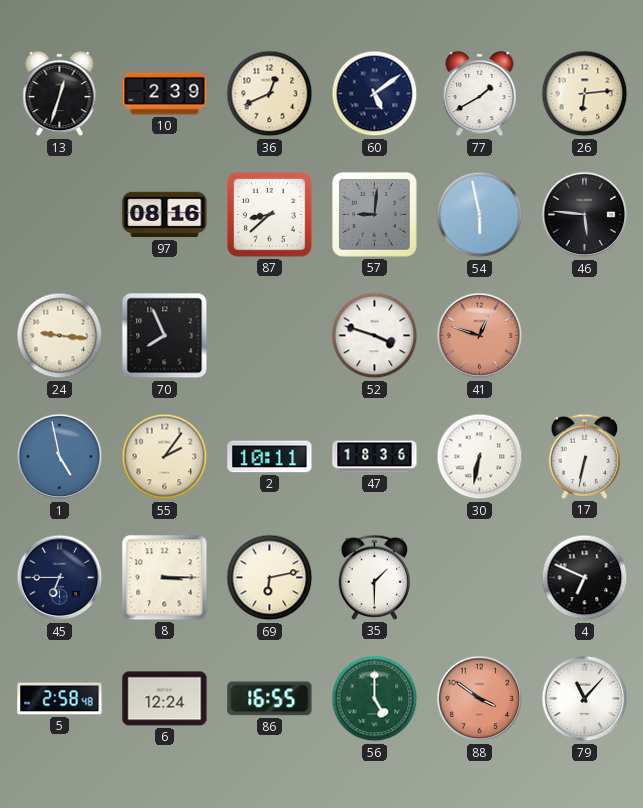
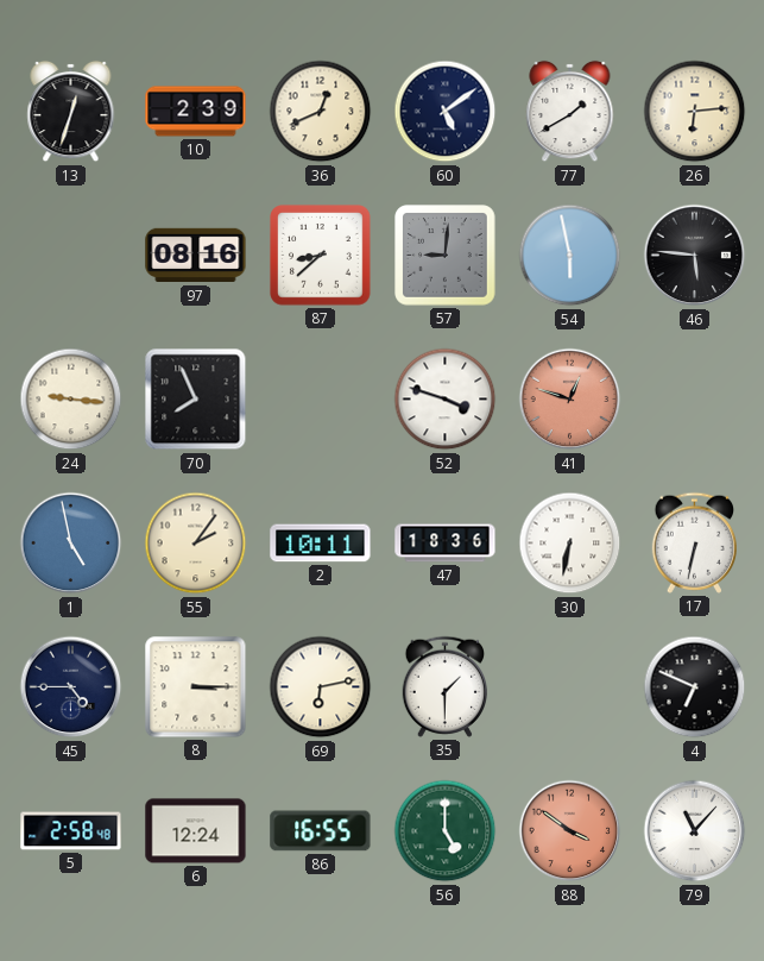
45: 6:45 -> 4:45
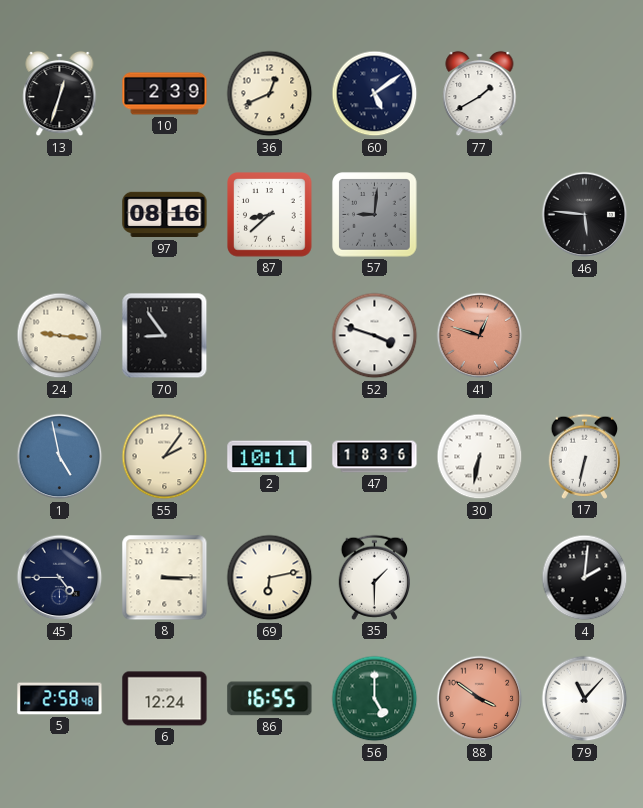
26: 6:14 -> none
54: 5:58 -> none
70: 7:56 -> 8:54
4: 6:49 -> 2:01
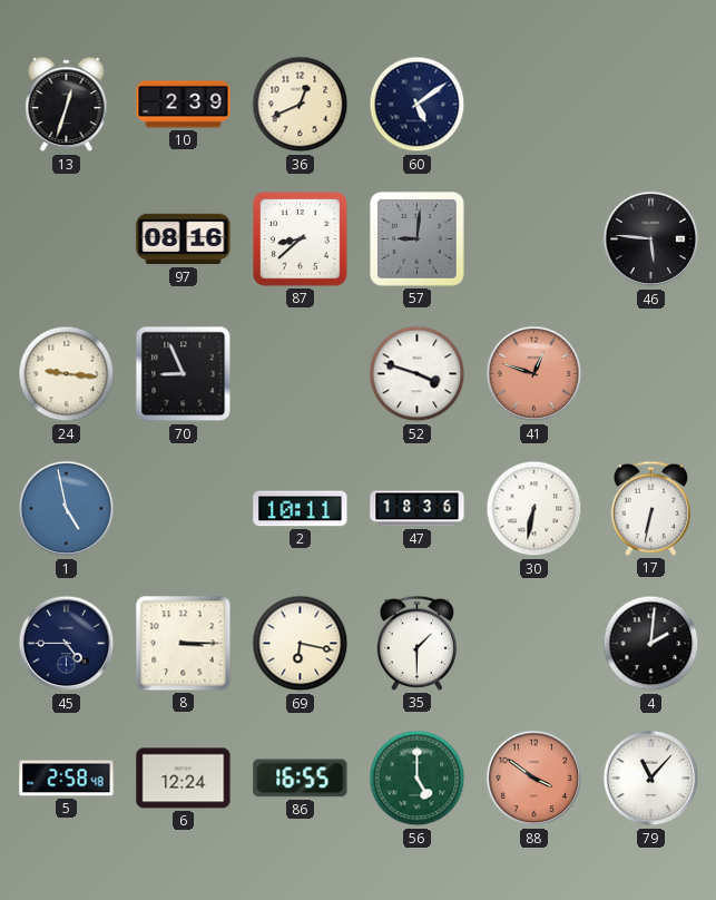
77: 1:40 -> none
70: 8:54 -> 8:56
55: 2:06 -> none
69: 6:13 -> 6:17
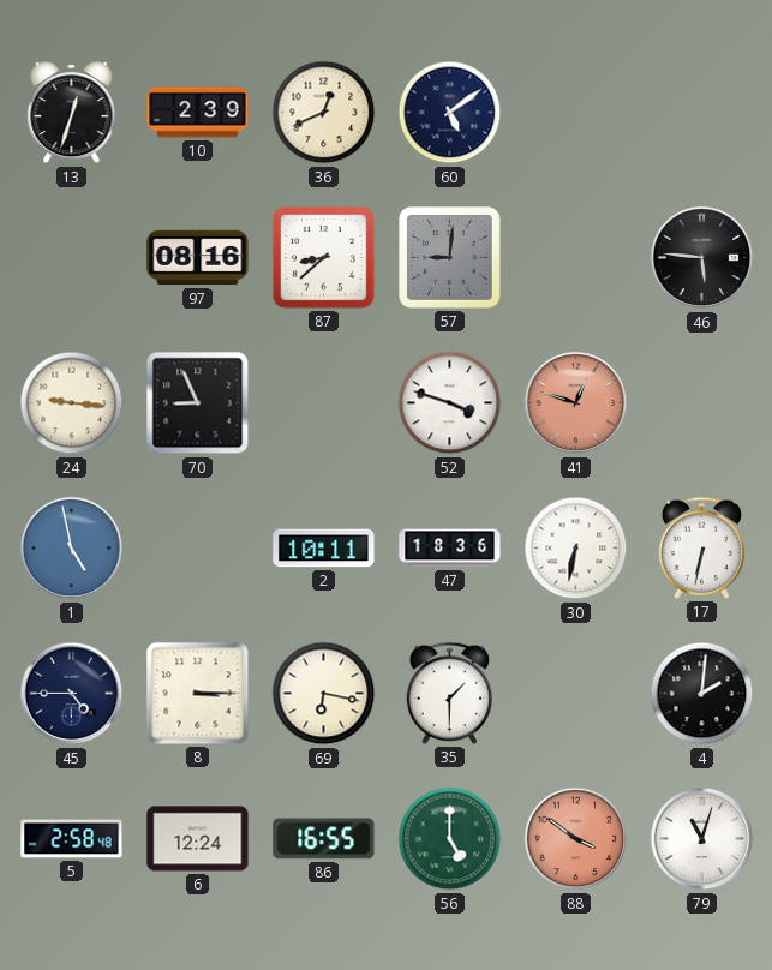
79: 11:07 -> 11:03
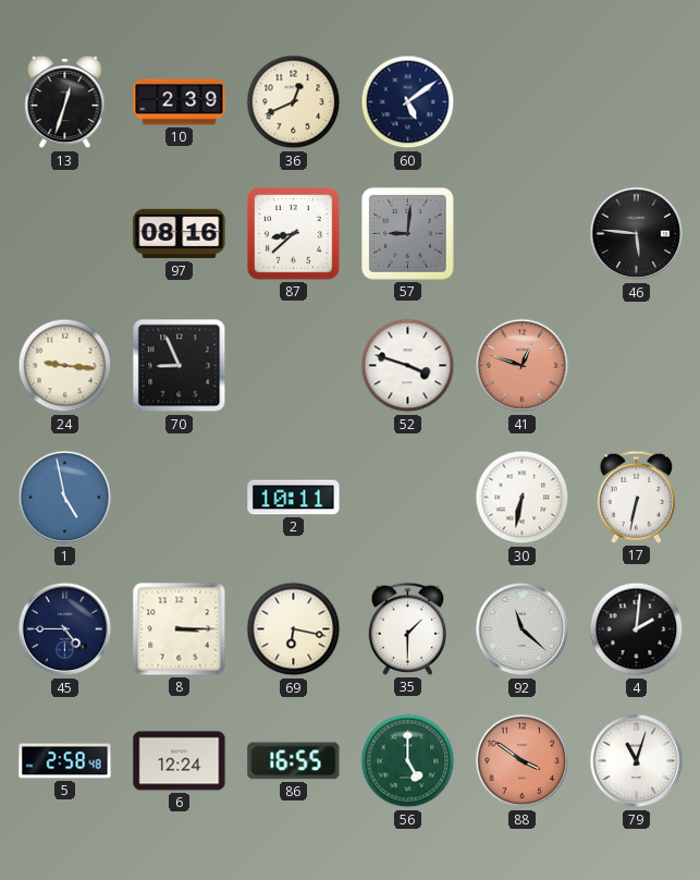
47: 18:36 -> none
92: none -> 11:22
